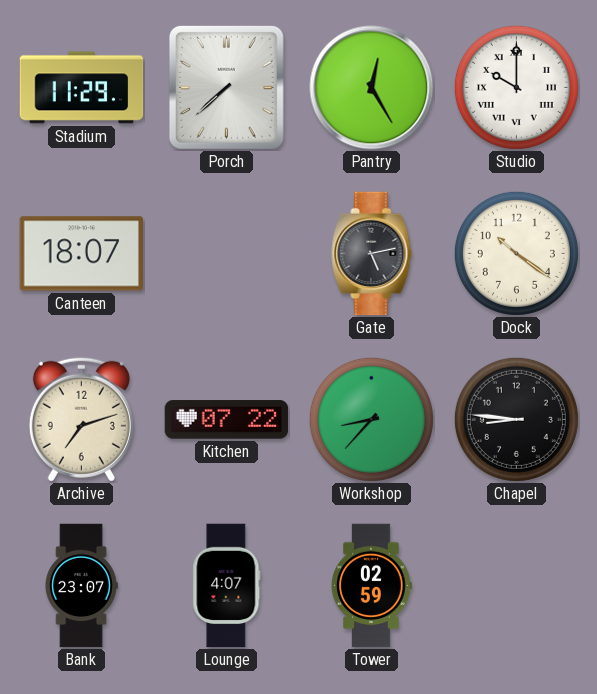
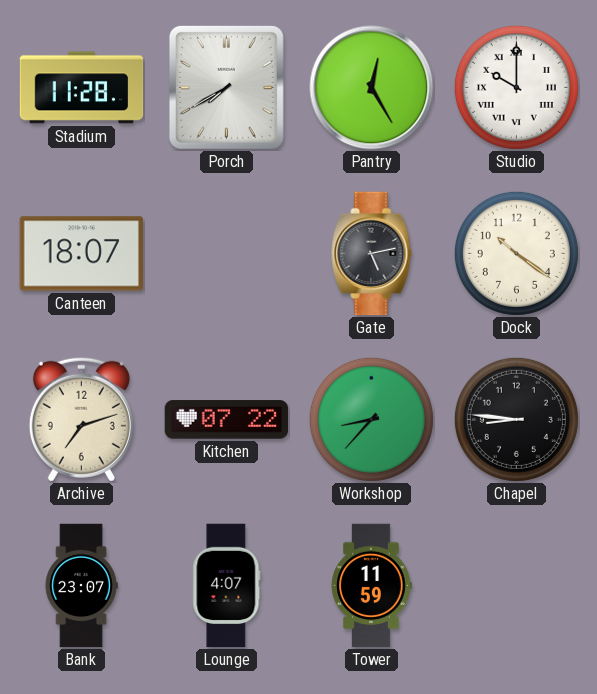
Stadium: 11:29 -> 11:28
Porch: 7:38 -> 7:40
Tower: 02:59 -> 11:59
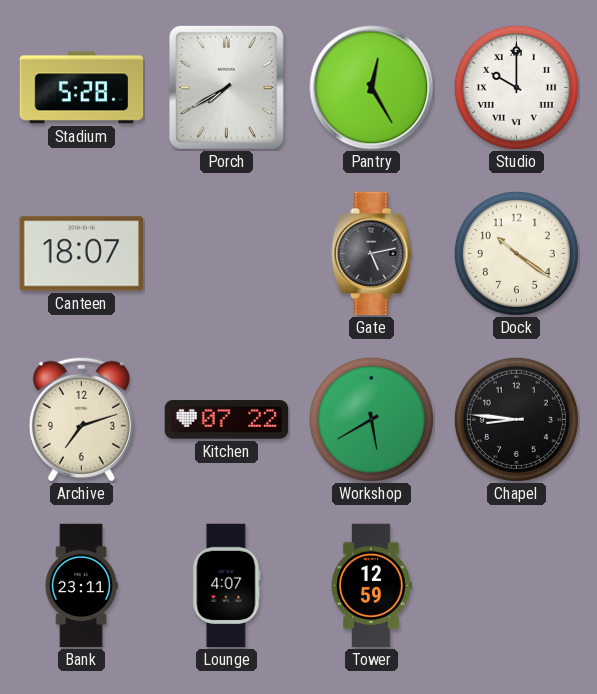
Stadium: 11:28 -> 5:28
Workshop: 8:37 -> 5:40
Bank: 23:07 -> 23:11
Tower: 11:59 -> 12:59
